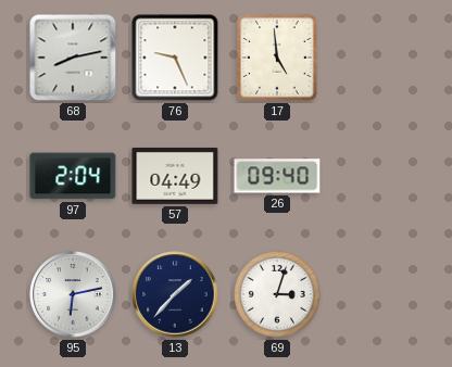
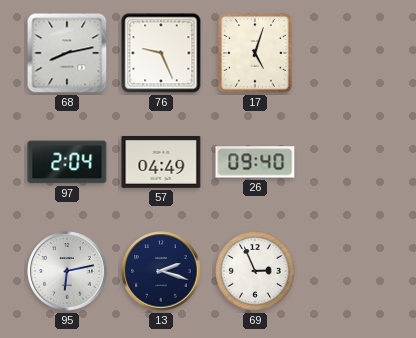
17: 4:59 -> 5:03
13: 1:37 -> 2:18
69: 3:03 -> 2:56
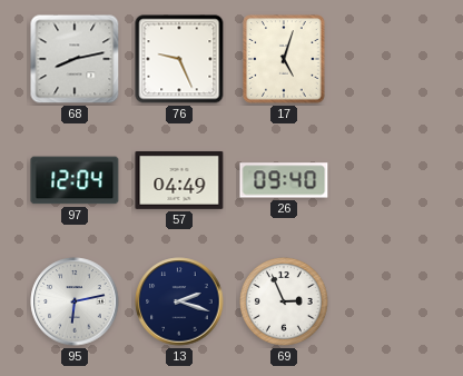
97: 2:04 -> 12:04
